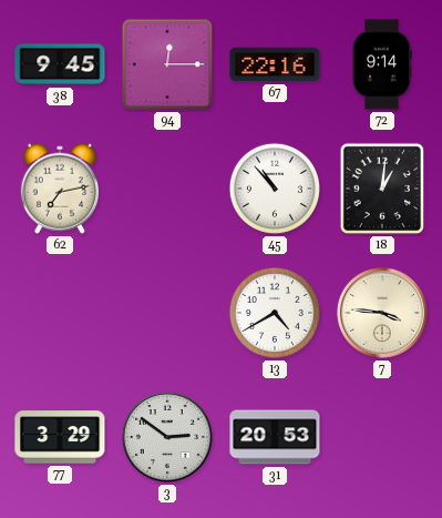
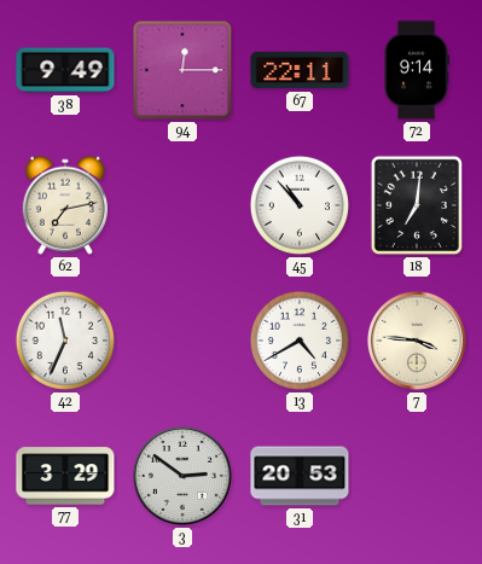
38: 9:45 -> 9:49
67: 22:16 -> 22:11
18: 1:01 -> 7:01
42: none -> 11:34
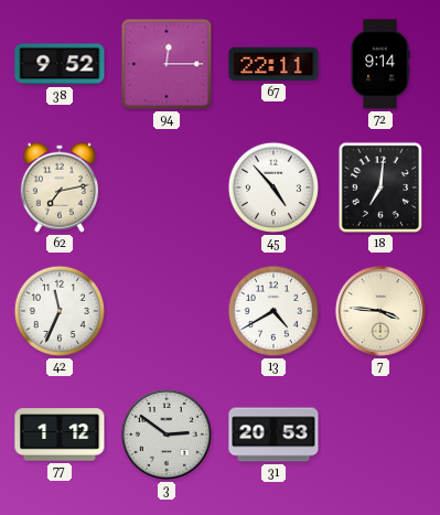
38: 9:49 -> 9:52
45: 10:53 -> 4:53
77: 3:29 -> 1:12
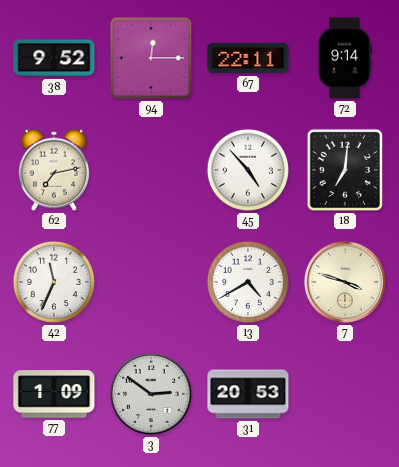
7: 3:46 -> 3:48
77: 1:12 -> 1:09
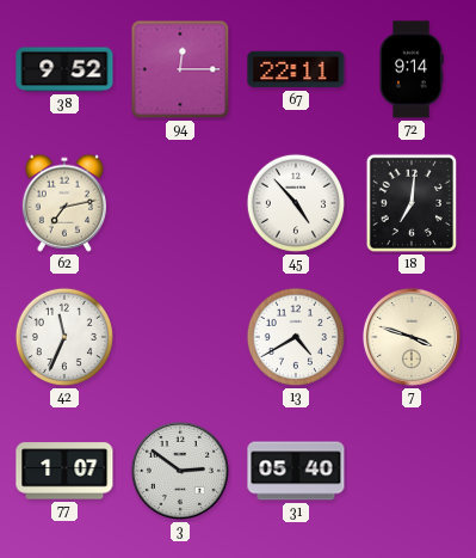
77: 1:09 -> 1:07
31: 20:53 -> 05:40
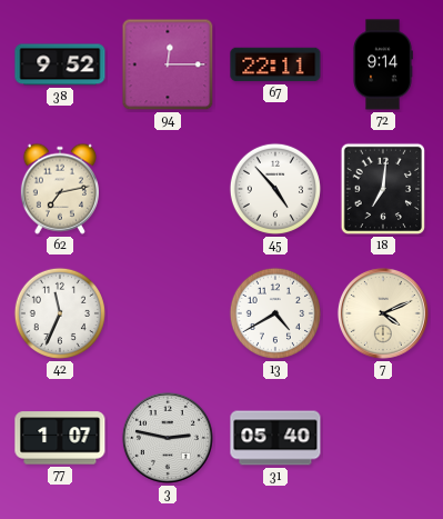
7: 3:48 -> 4:11
3: 2:51 -> 2:47
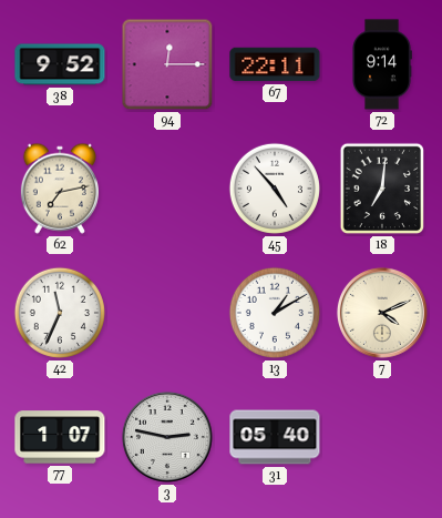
13: 4:40 -> 1:10
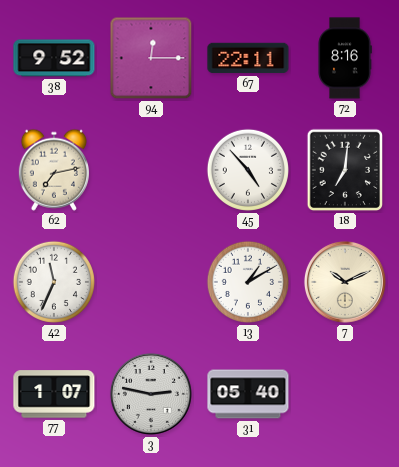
72: 9:14 -> 8:16
7: 4:11 -> 10:11
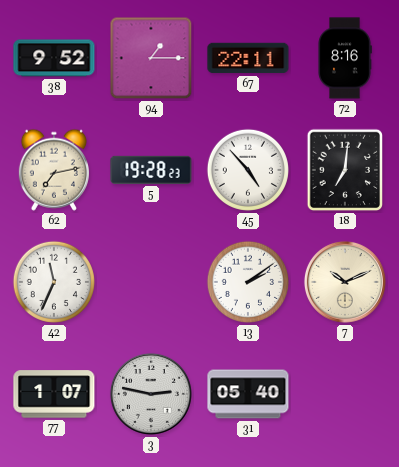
94: 12:15 -> 1:15
5: none -> 19:28
13: 1:10 -> 2:09
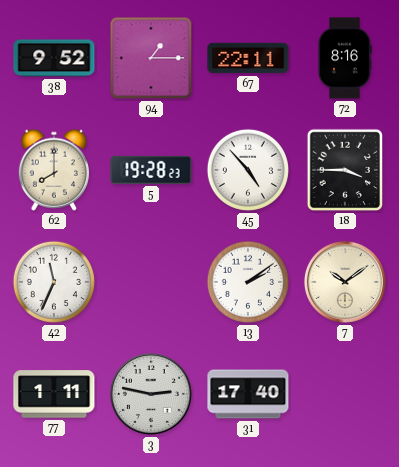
62: 7:13 -> 8:00
18: 7:01 -> 3:45
7: 10:11 -> 10:09
77: 1:07 -> 1:11
31: 05:40 -> 17:40
